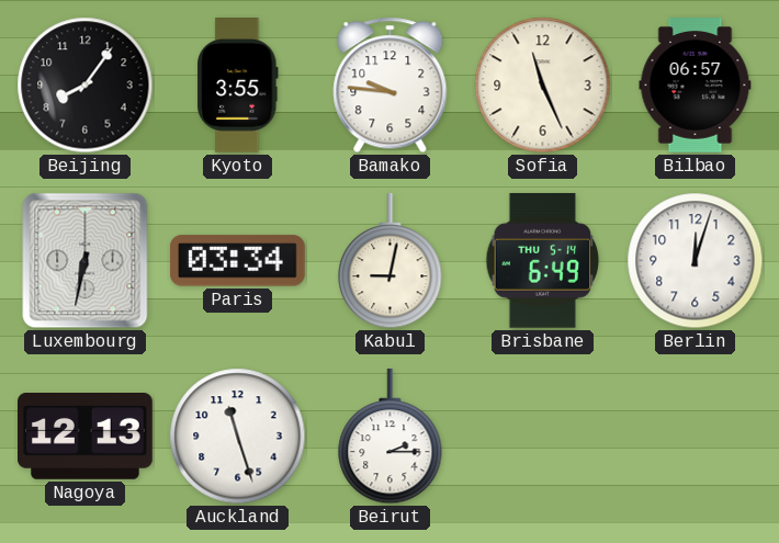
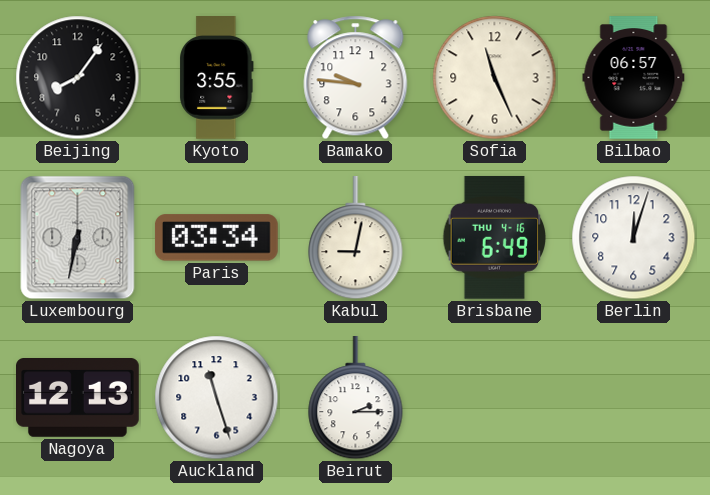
Brisbane date: THU 5-14 -> THU 4-16
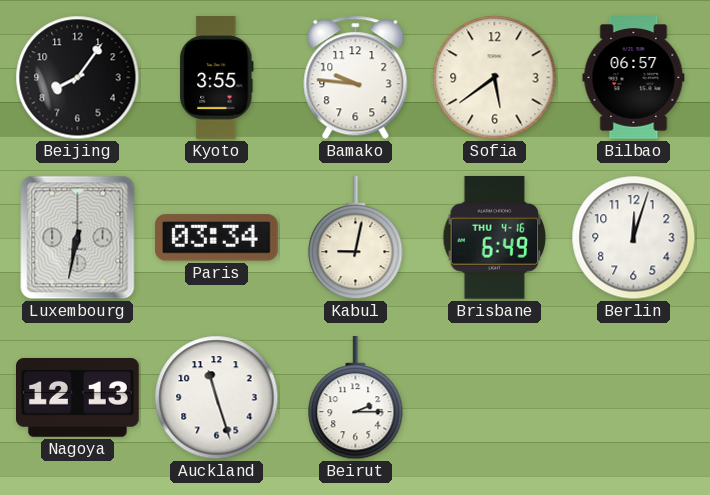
Sofia: 11:26 -> 5:39
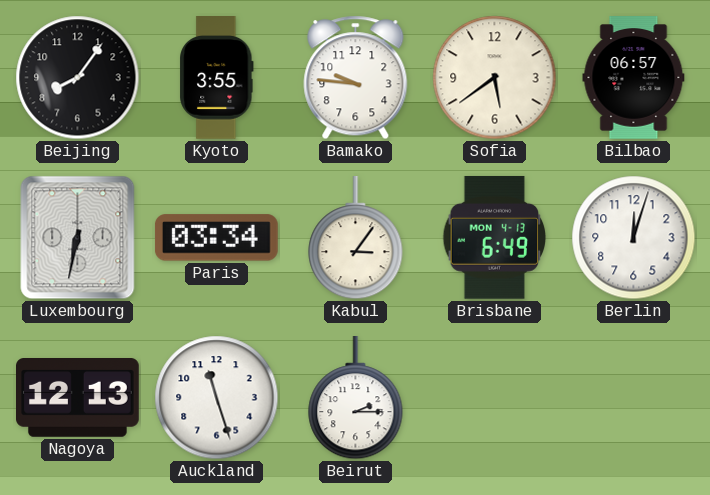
Kabul: 9:02 -> 3:06
Brisbane date: THU 4-16 -> MON 4-13
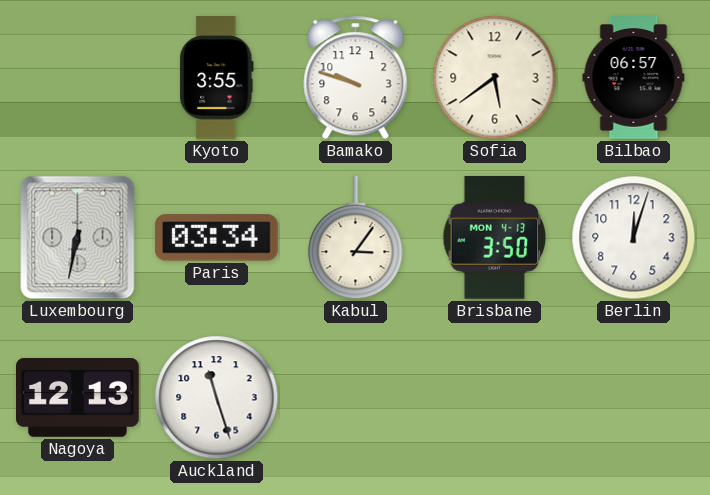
Beijing: 8:06 -> none
Bamako: 9:46 -> 9:48
Brisbane: 6:49 -> 3:50
Beirut: 2:15 -> none
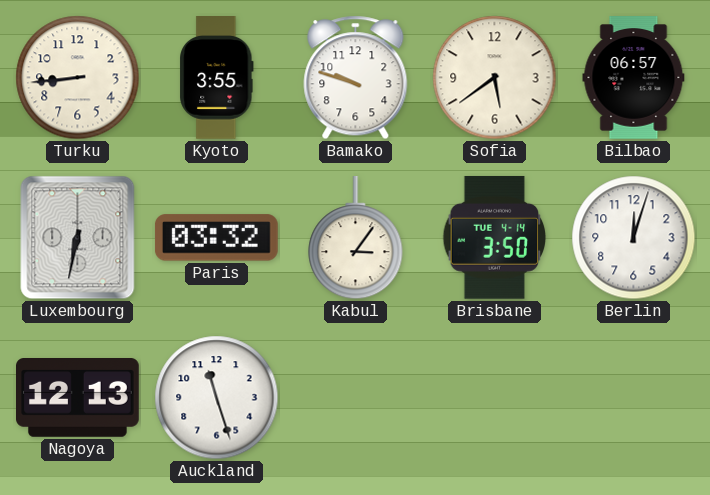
Turku: none -> 8:44
Paris: 03:34 -> 03:32
Brisbane date: MON 4-13 -> TUE 4-14
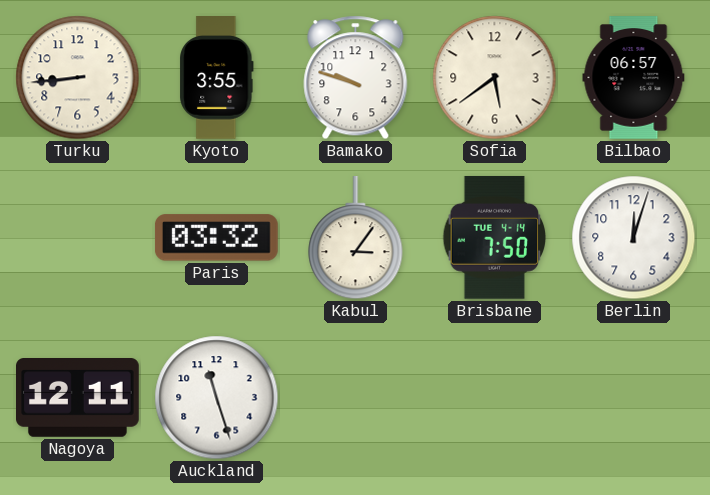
Luxembourg: 6:32 -> none
Brisbane: 3:50 -> 7:50
Nagoya: 12:13 -> 12:11
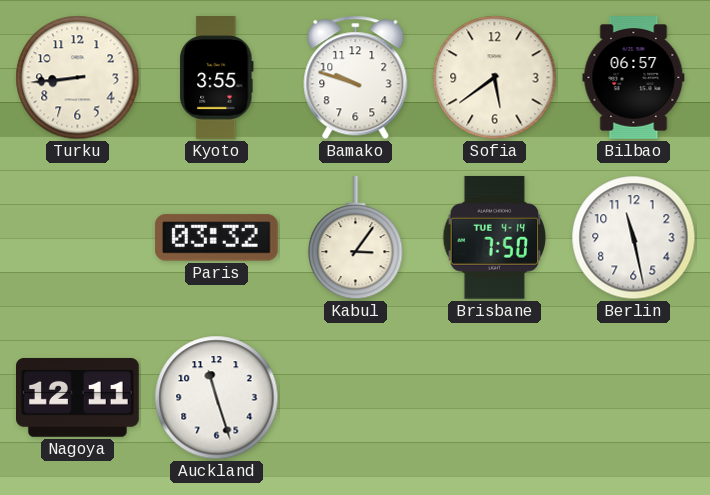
Berlin: 12:03 -> 11:28
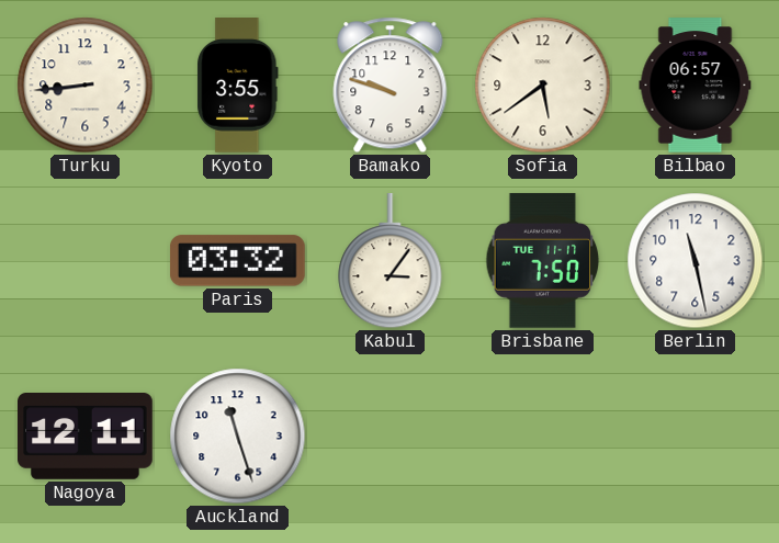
Brisbane date: TUE 4-14 -> TUE 11-17
